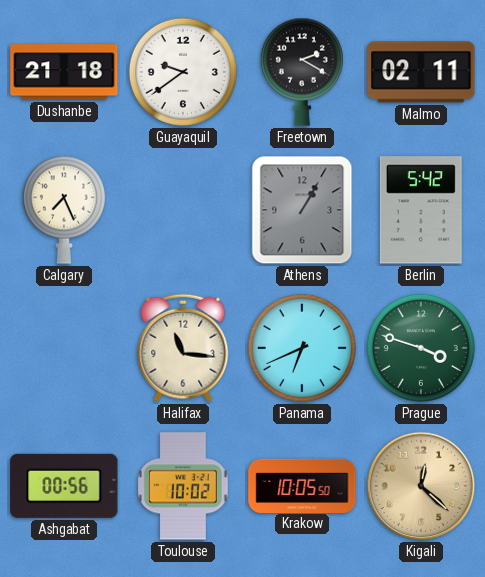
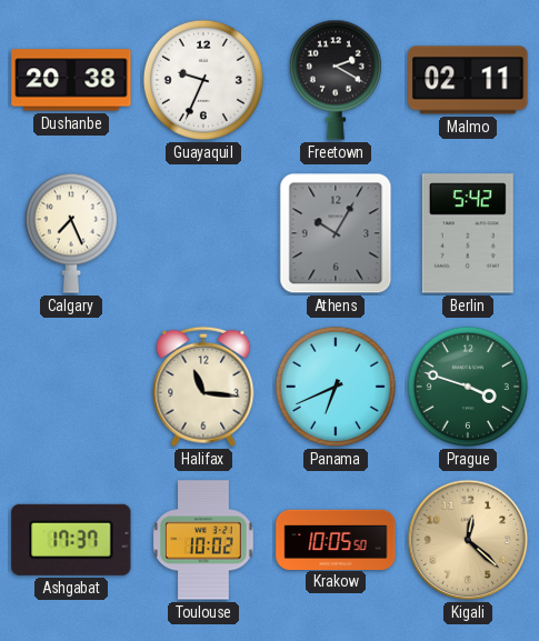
Dushanbe: 21:18 -> 20:38
Guayaquil: 9:39 -> 9:34
Athens: 1:05 -> 10:05
Ashgabat: 00:56 -> 17:37
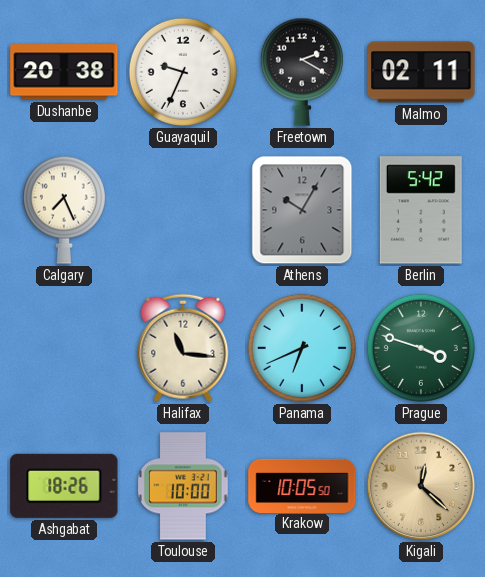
Ashgabat: 17:37 -> 18:26
Toulouse: 10:02 -> 10:00
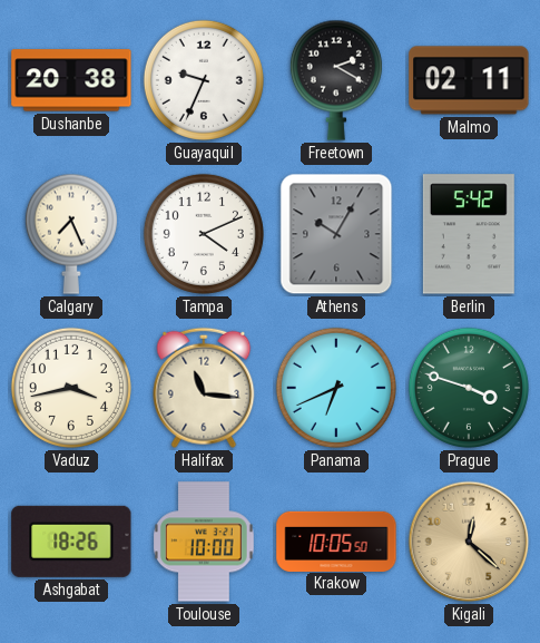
Tampa: none -> 4:11
Vaduz: none -> 3:43
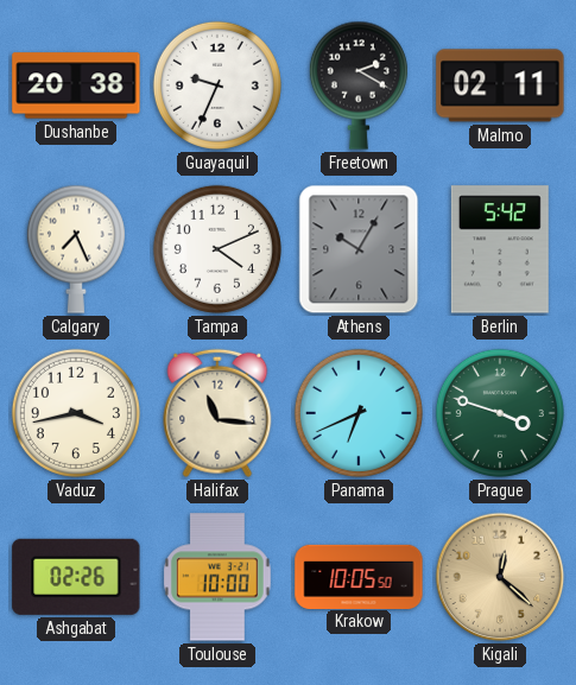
Ashgabat: 18:26 -> 02:26
